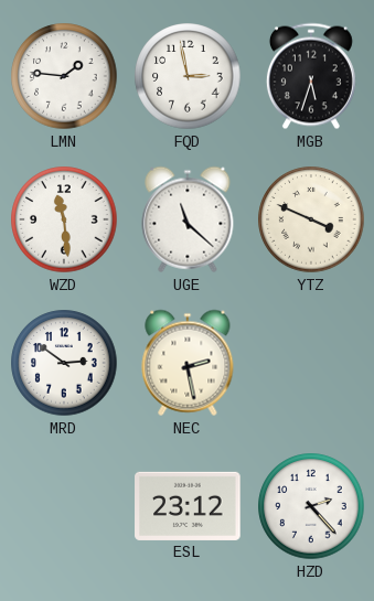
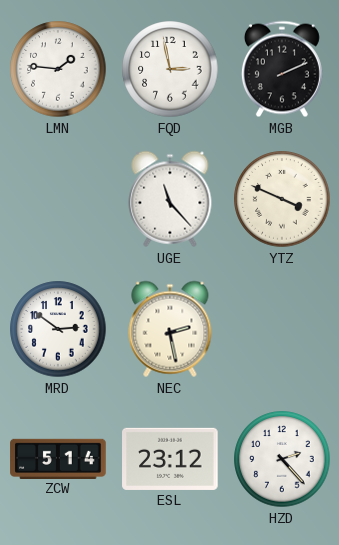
MGB: 5:33 -> 2:11
WZD: 11:29 -> none
UGE: 11:22 -> 11:23
ZCW: none -> 5:14
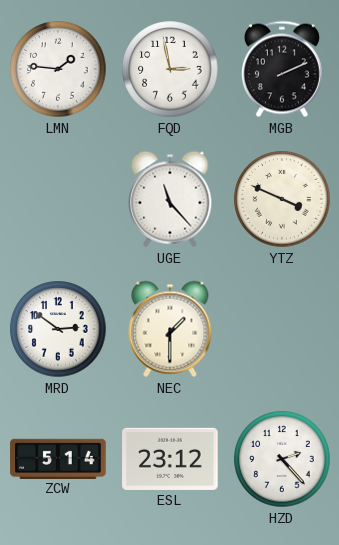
NEC: 2:28 -> 1:30
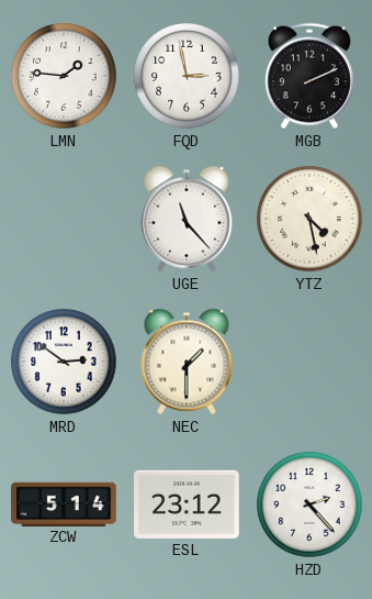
YTZ: 3:49 -> 4:28
